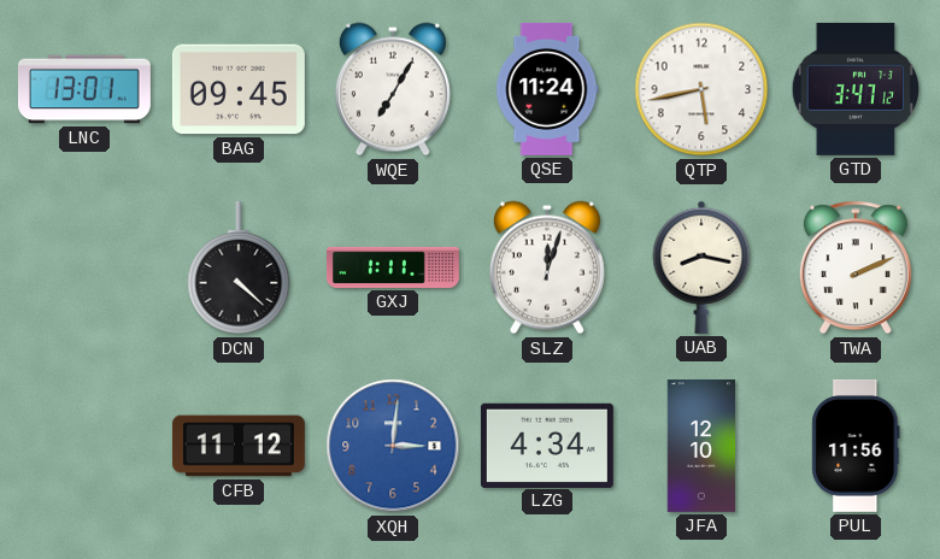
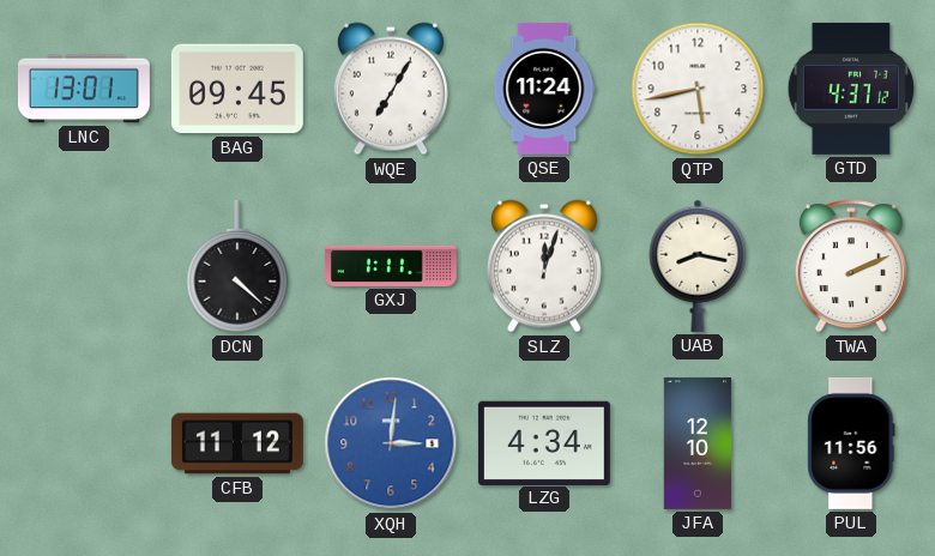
GTD: 3:47 -> 4:37
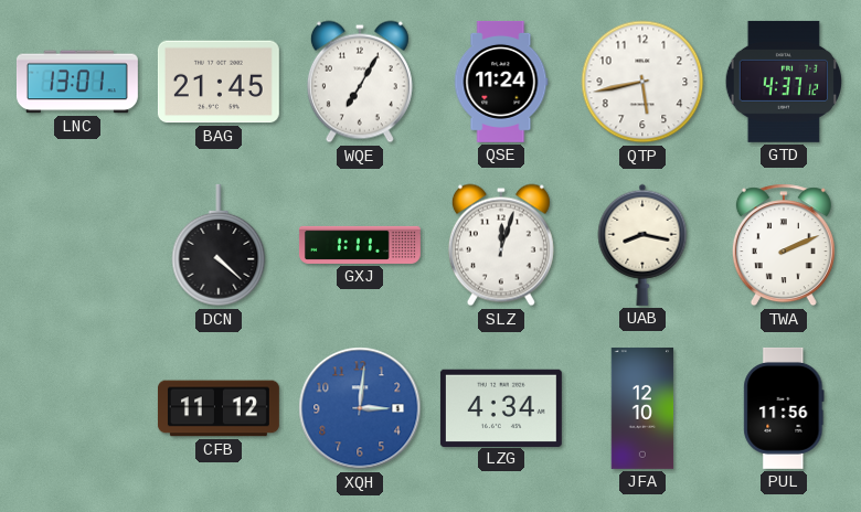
BAG: 09:45 -> 21:45
